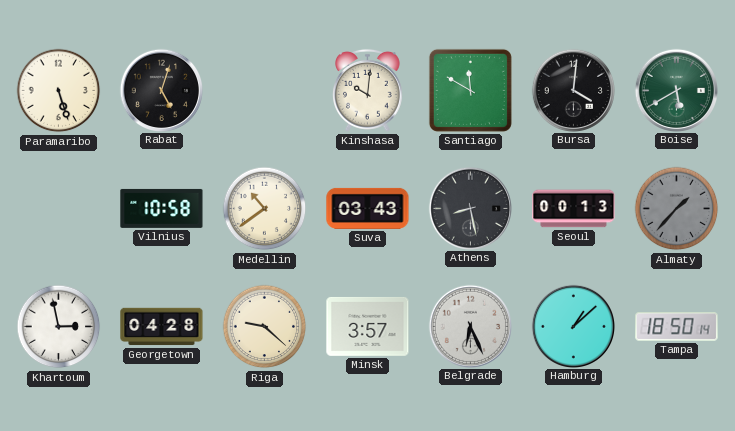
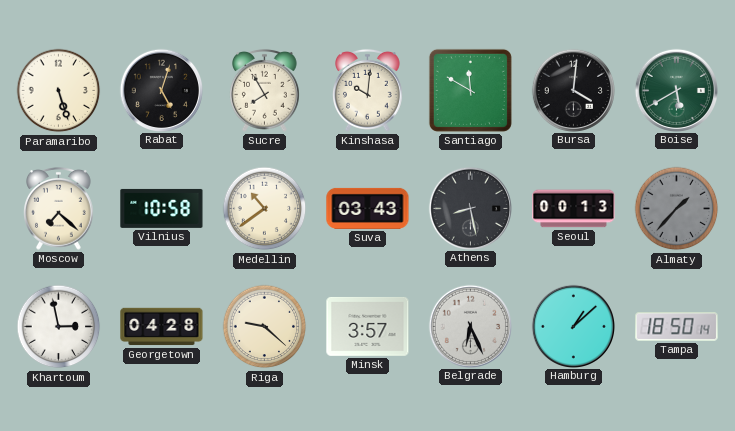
Sucre: none -> 7:55
Moscow: none -> 7:22
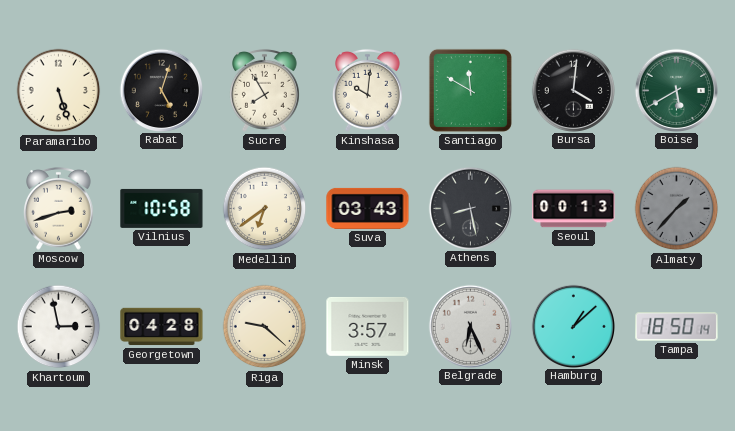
Moscow: 7:22 -> 2:42
Medellin: 10:39 -> 6:39
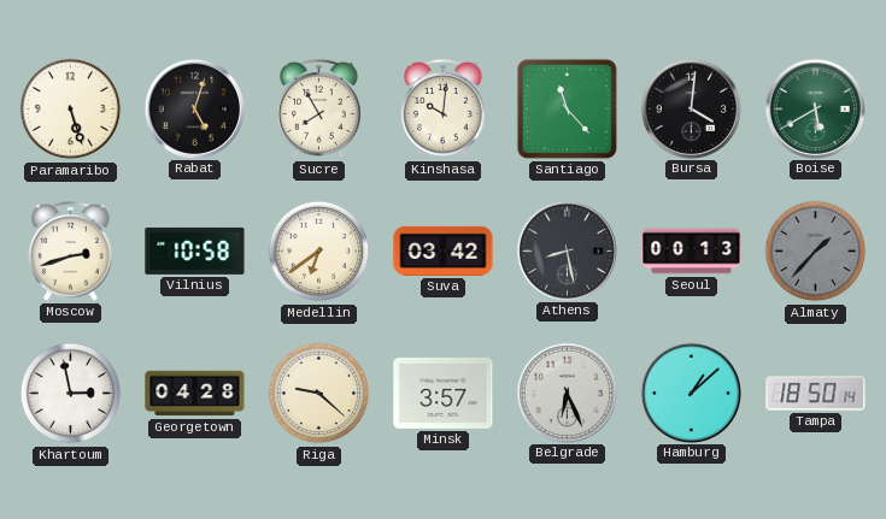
Santiago: 11:50 -> 11:23
Suva: 03:43 -> 03:42
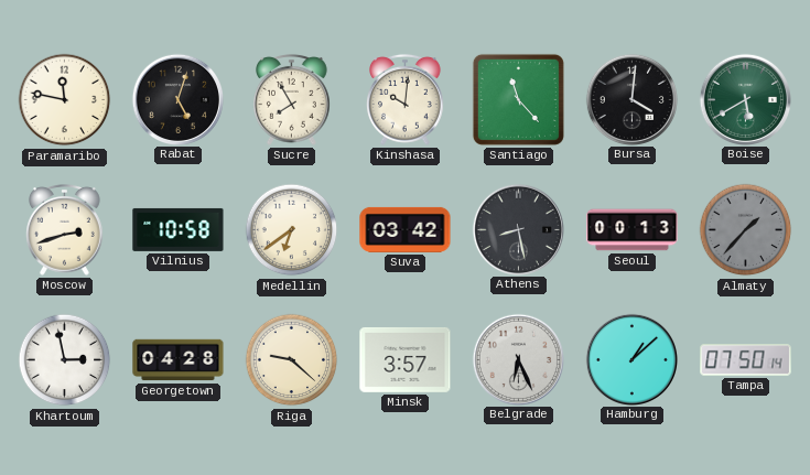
Paramaribo: 5:27 -> 11:47
Tampa: 18:50 -> 07:50
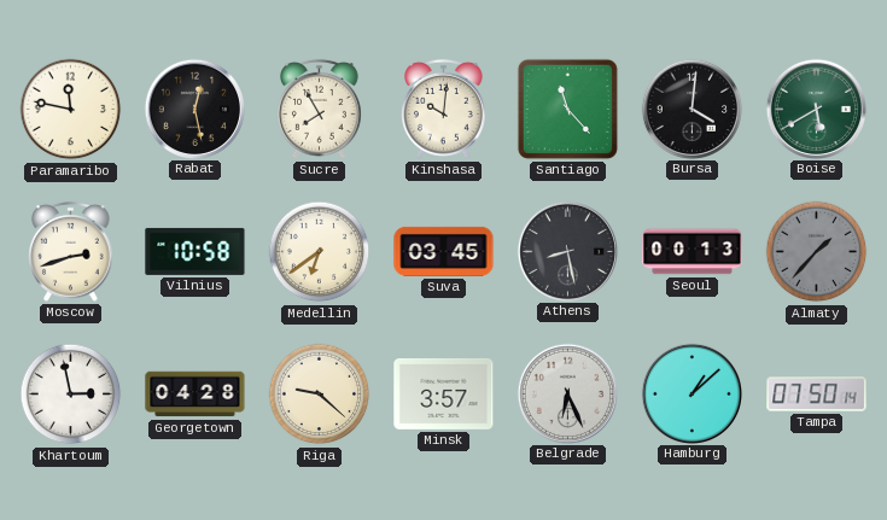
Rabat: 5:03 -> 12:28
Suva: 03:42 -> 03:45
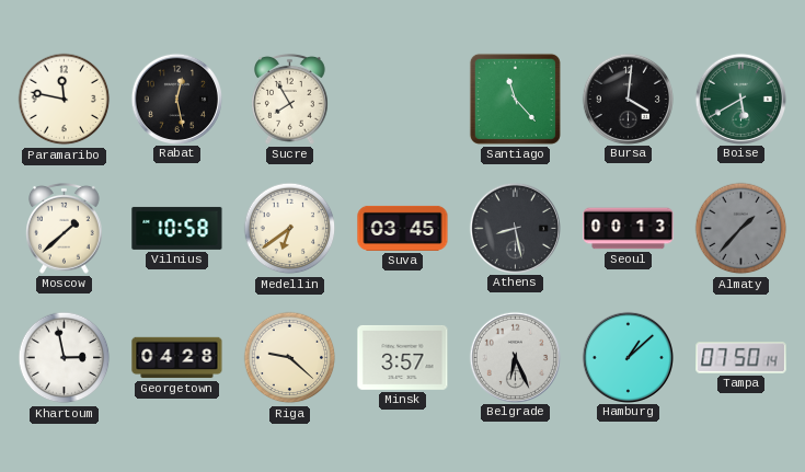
Kinshasa: 10:01 -> none
Moscow: 2:42 -> 1:38
